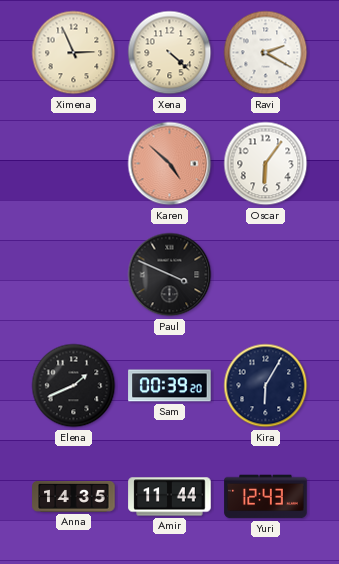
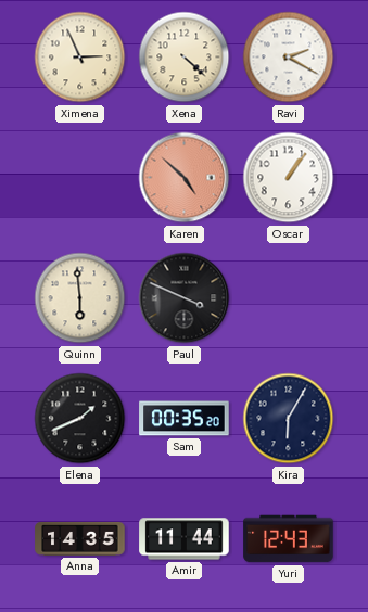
Oscar: 6:06 -> 1:06
Quinn: none -> 5:59
Sam: 00:39 -> 00:35
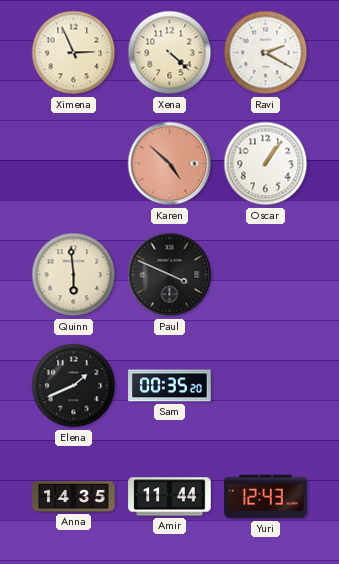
Kira: 6:05 -> none
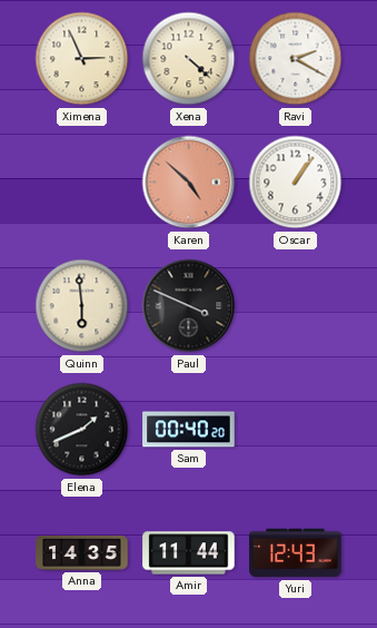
Sam: 00:35 -> 00:40
